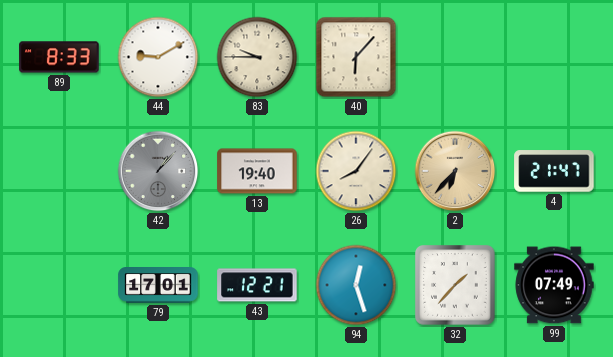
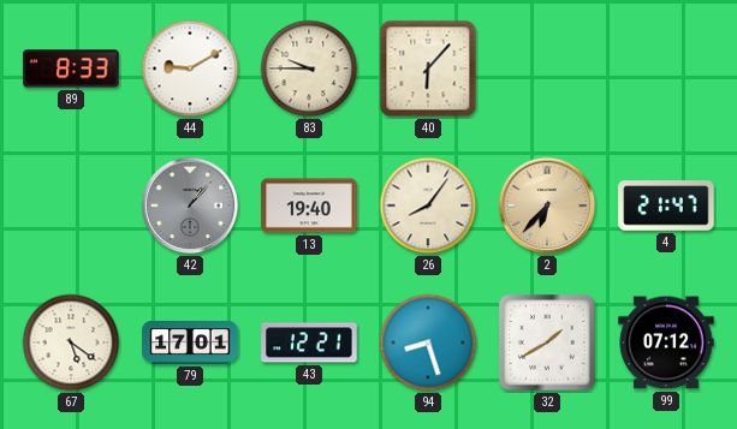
67: none -> 5:21
94: 12:27 -> 8:27
32: 1:37 -> 1:40
99: 07:49 -> 07:12
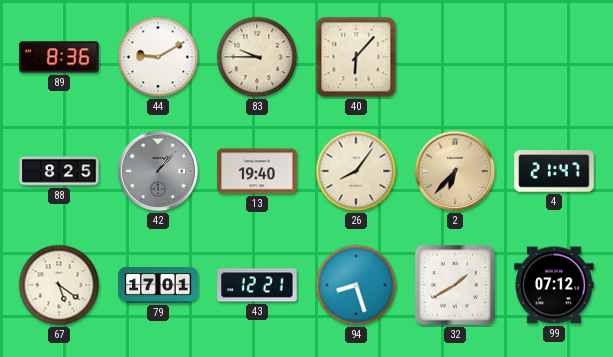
89: 8:33 -> 8:36
88: none -> 8:25
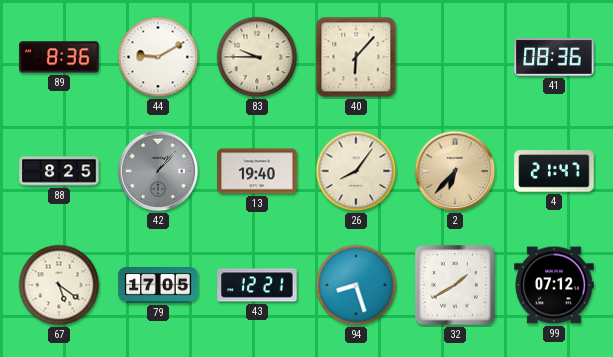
41: none -> 08:36
79: 17:01 -> 17:05
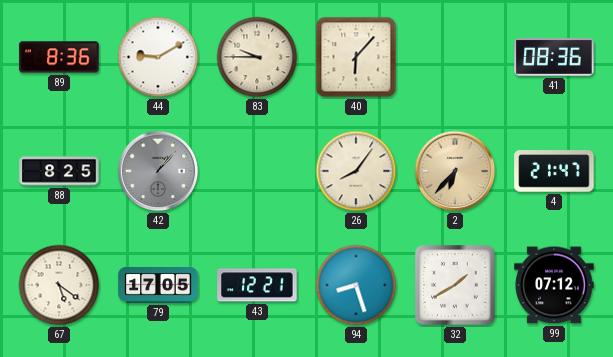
13: 19:40 -> none
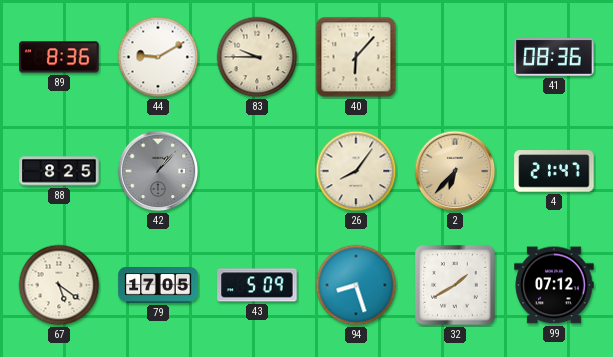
43: 12:21 -> 5:09
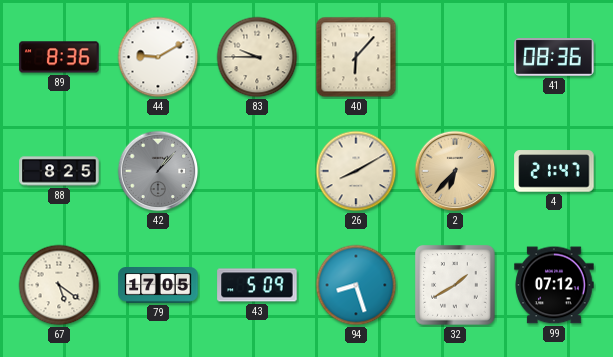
26: 8:06 -> 8:10
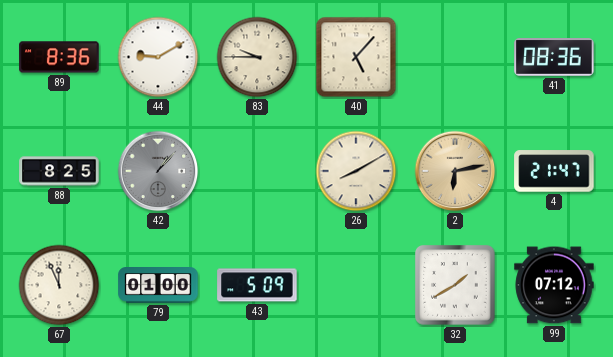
40: 6:07 -> 5:07
2: 6:37 -> 6:13
67: 5:21 -> 11:56
79: 17:05 -> 01:00
94: 8:27 -> none
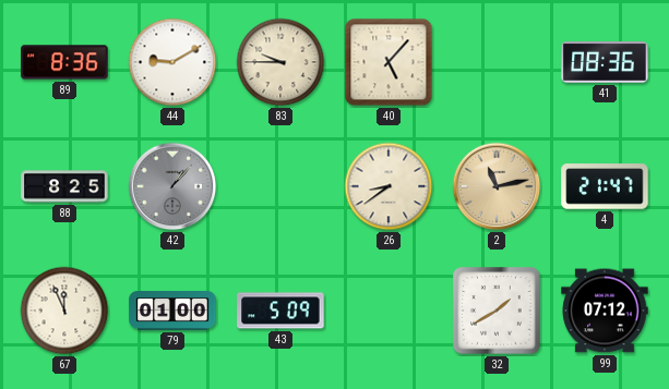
26: 8:10 -> 8:39
2: 6:13 -> 11:13
